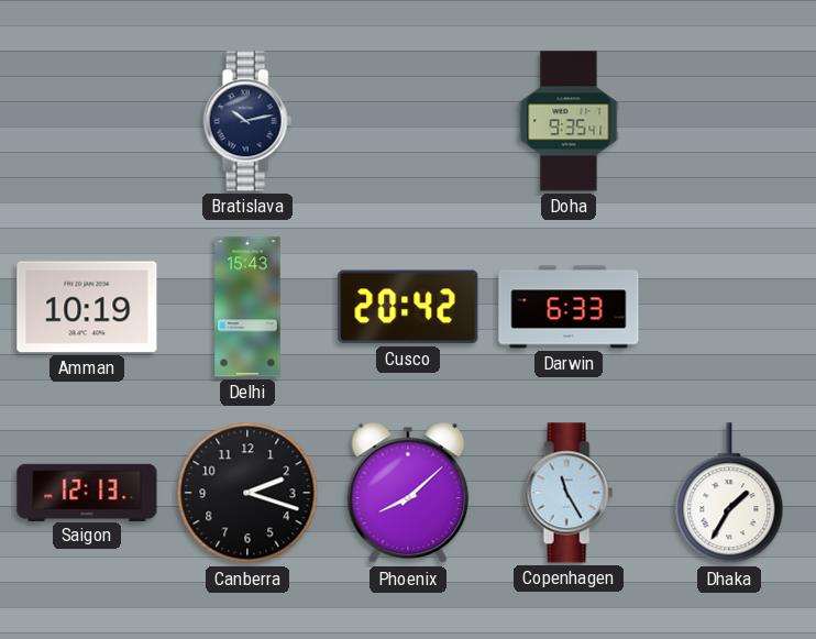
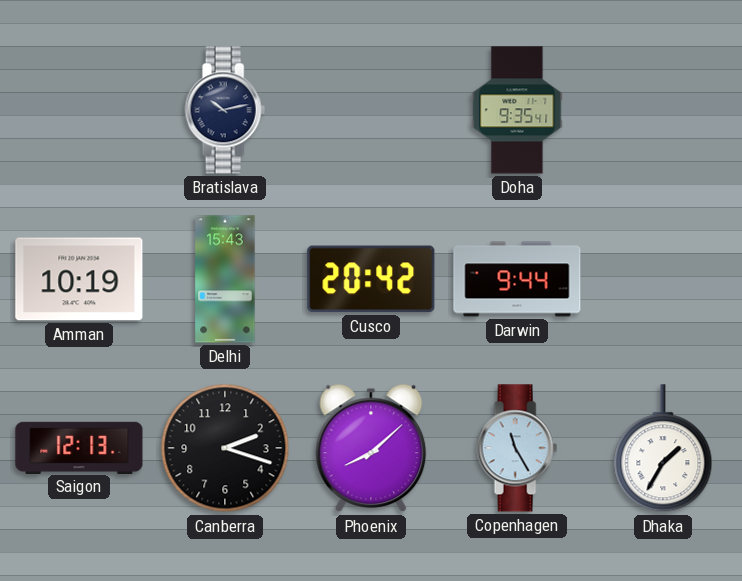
Darwin: 6:33 -> 9:44
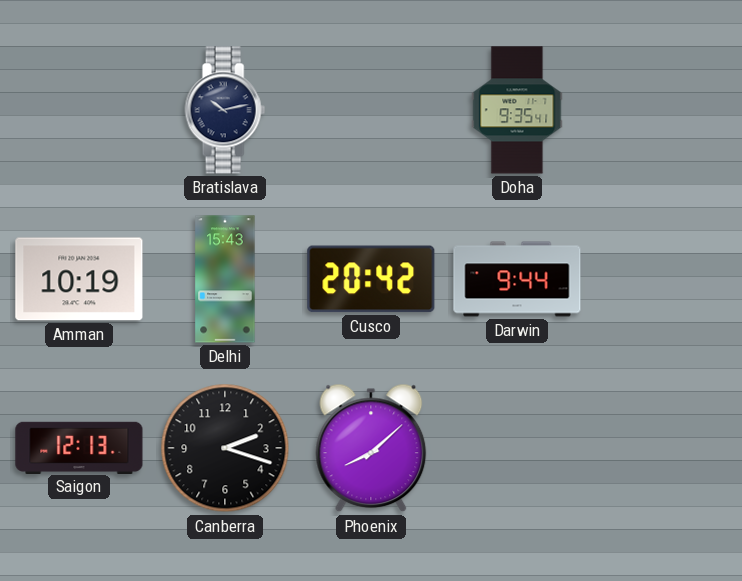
Copenhagen: 11:25 -> none
Dhaka: 1:35 -> none
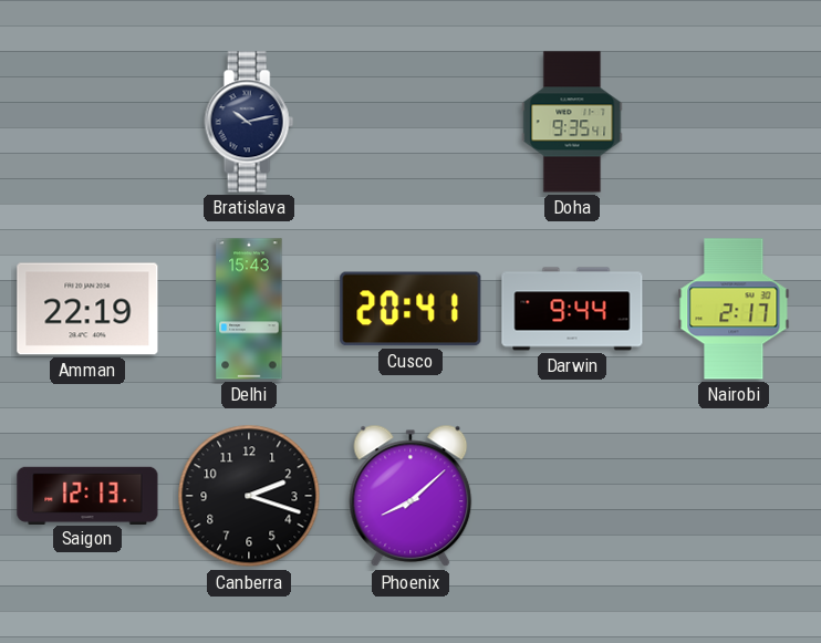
Amman: 10:19 -> 22:19
Cusco: 20:42 -> 20:41
Nairobi: none -> 2:17
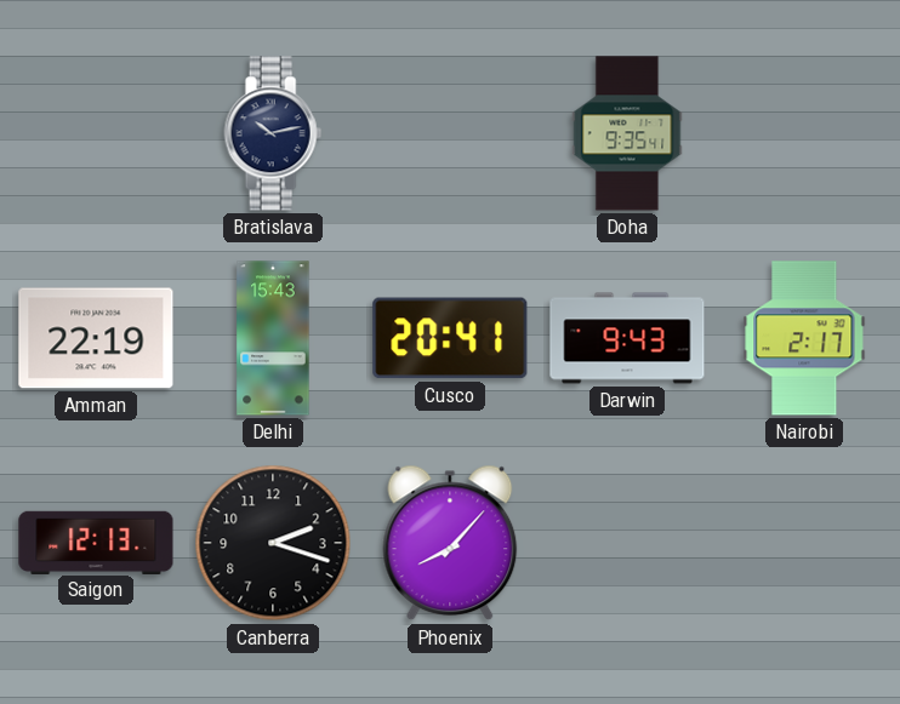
Darwin: 9:44 -> 9:43
Phoenix: 8:08 -> 8:07
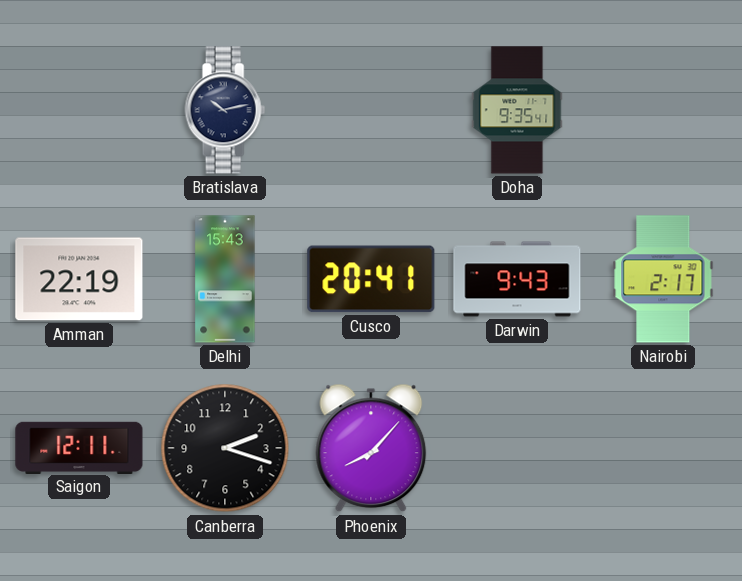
Saigon: 12:13 -> 12:11
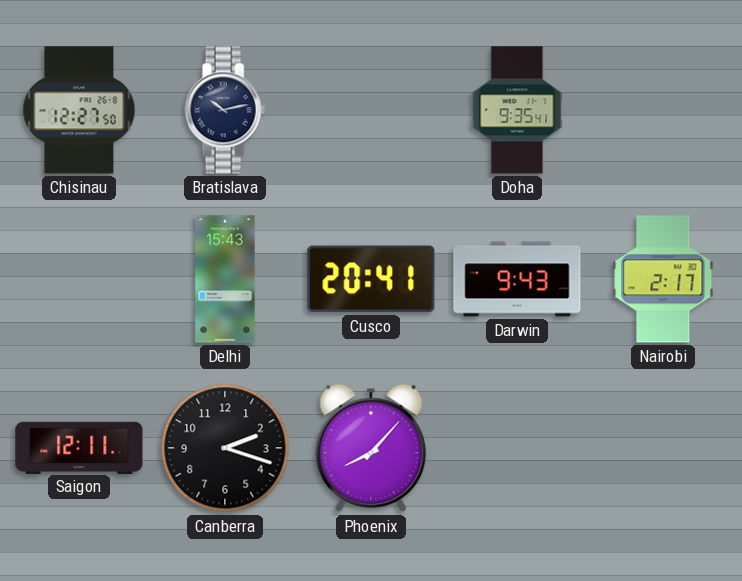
Chisinau: none -> 12:27
Amman: 22:19 -> none
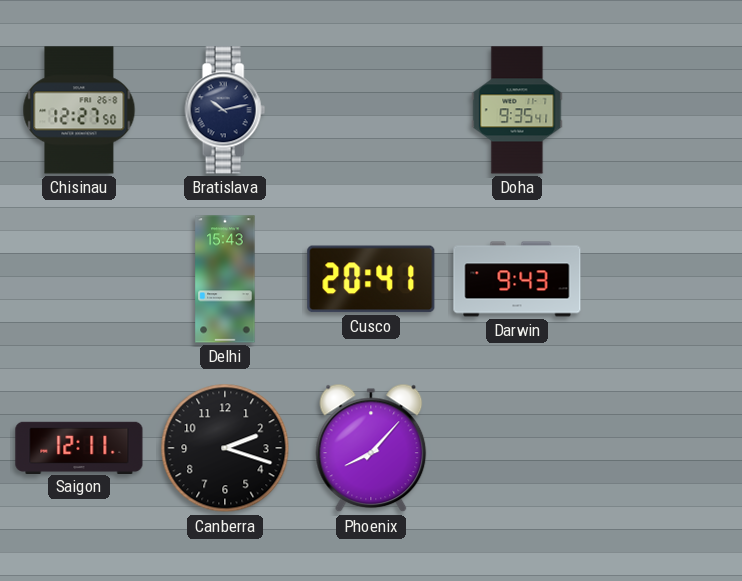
Nairobi: 2:17 -> none
